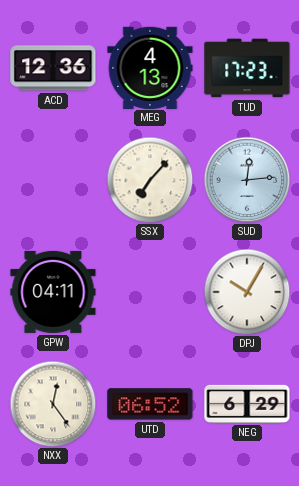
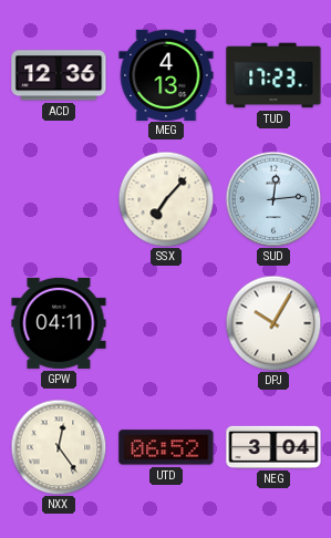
NEG: 6:29 -> 3:04
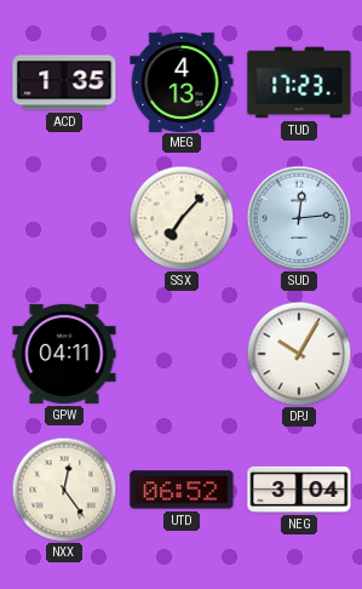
ACD: 12:36 -> 1:35
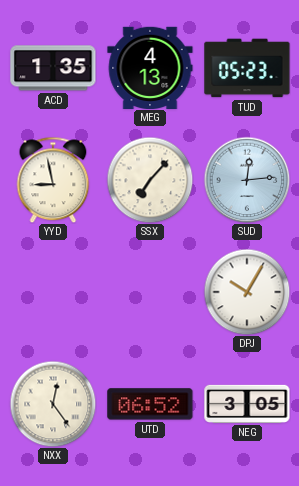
TUD: 17:23 -> 05:23
YYD: none -> 8:58
GPW: 04:11 -> none
NEG: 3:04 -> 3:05
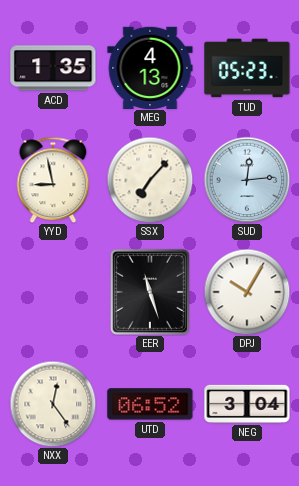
EER: none -> 11:27
NEG: 3:05 -> 3:04
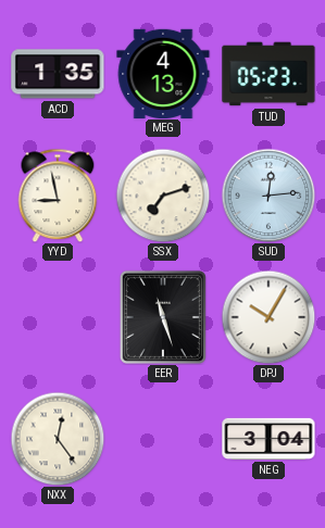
SSX: 7:07 -> 7:12
UTD: 06:52 -> none
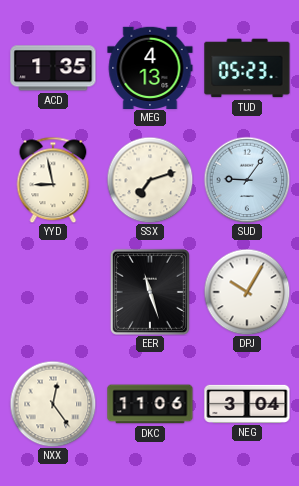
SUD: 12:14 -> 9:06
DKC: none -> 11:06
